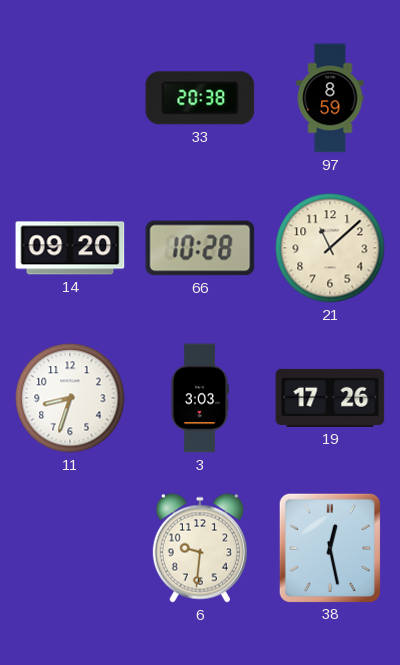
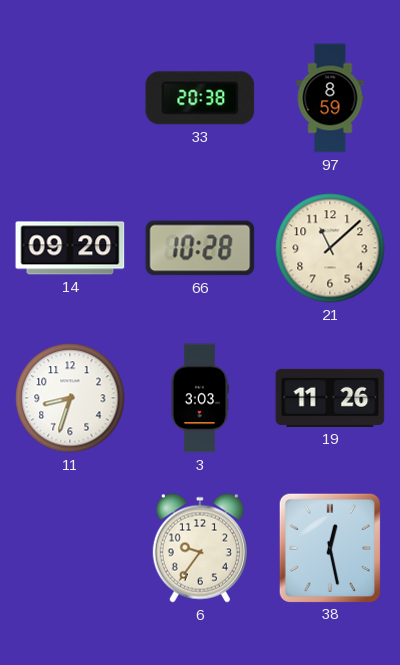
19: 17:26 -> 11:26
6: 9:31 -> 9:36
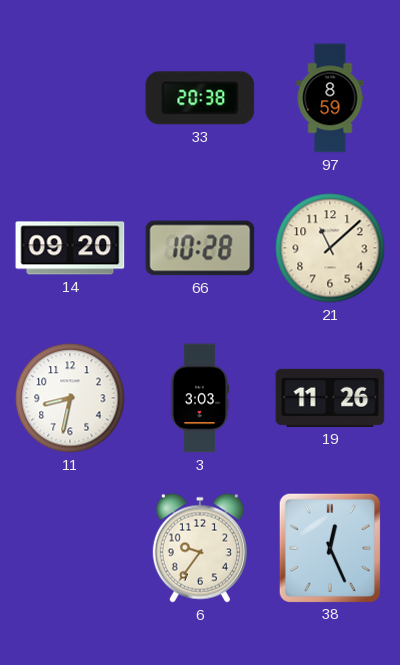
11: 8:33 -> 8:32
38: 12:28 -> 12:26
